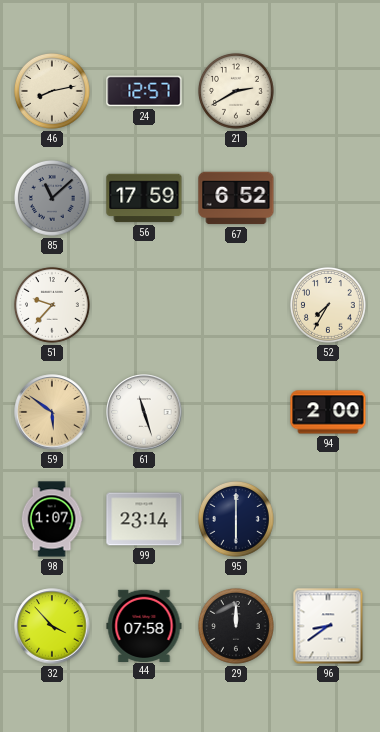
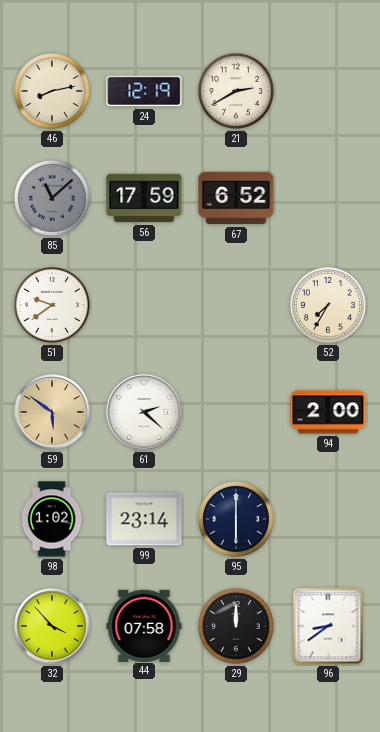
24: 12:57 -> 12:19
51: 9:37 -> 9:39
61: 11:27 -> 2:22
98: 1:07 -> 1:02
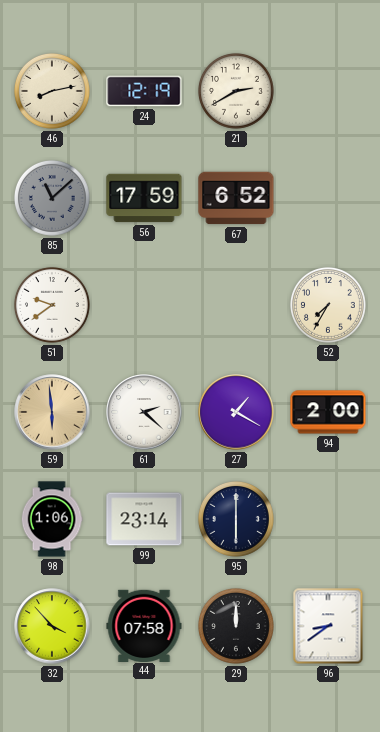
59: 5:51 -> 5:59
27: none -> 1:20
98: 1:02 -> 1:06
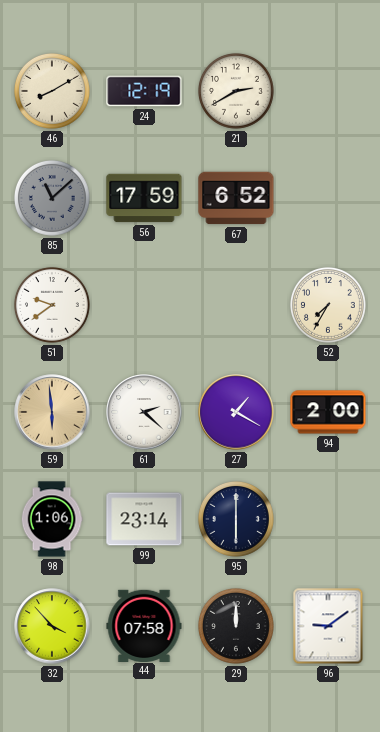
46: 8:13 -> 8:10
96: 8:39 -> 9:09
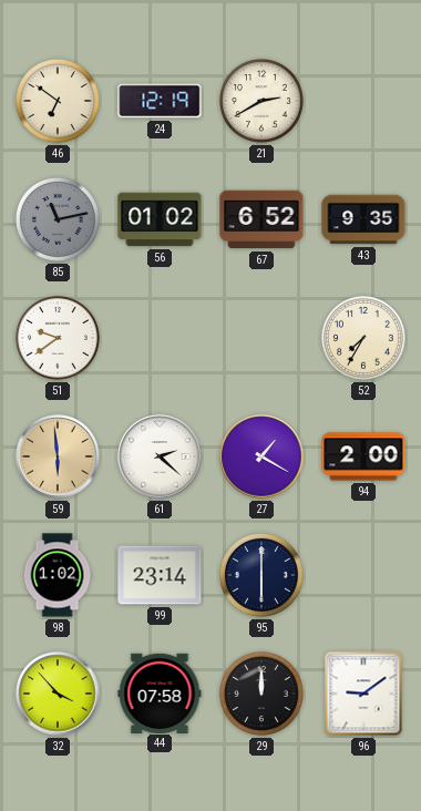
46: 8:10 -> 6:51
85: 11:08 -> 11:13
56: 17:59 -> 01:02
43: none -> 9:35
98: 1:06 -> 1:02
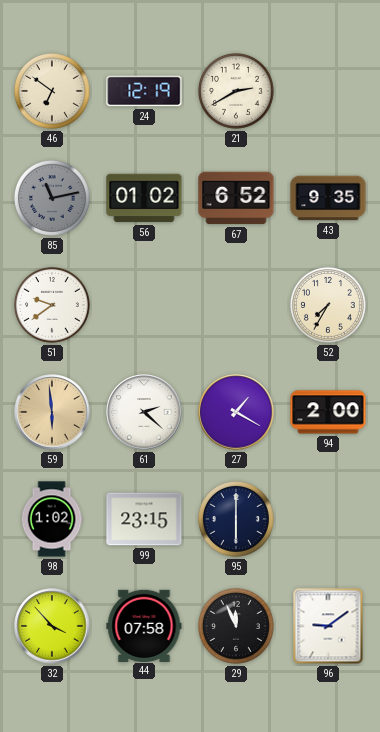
99: 23:14 -> 23:15
29: 12:00 -> 11:56
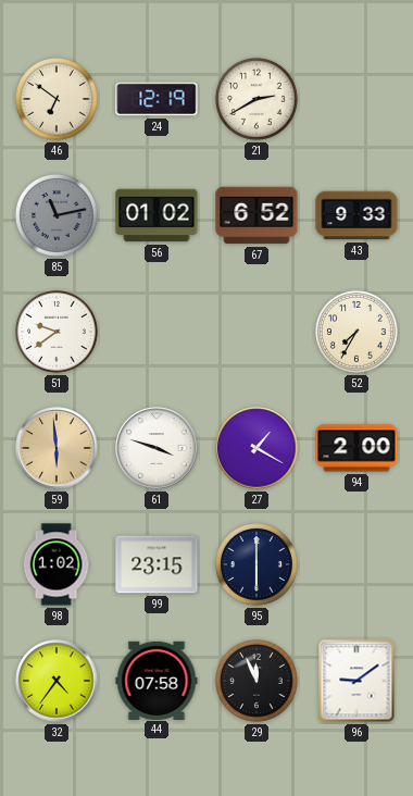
43: 9:35 -> 9:33
61: 2:22 -> 3:48
32: 3:53 -> 4:36
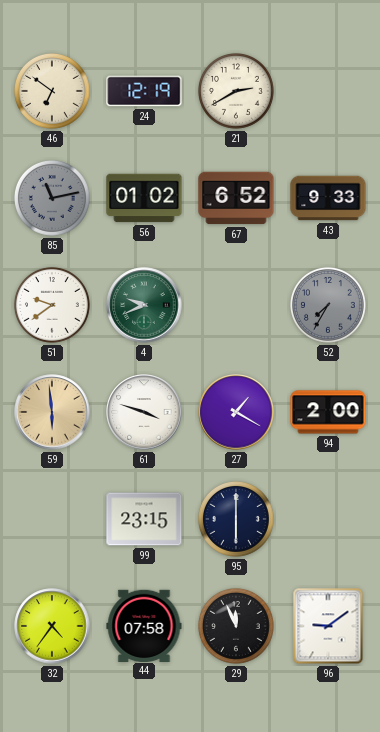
4: none -> 9:41
52 dial: cream -> grey
98: 1:02 -> none
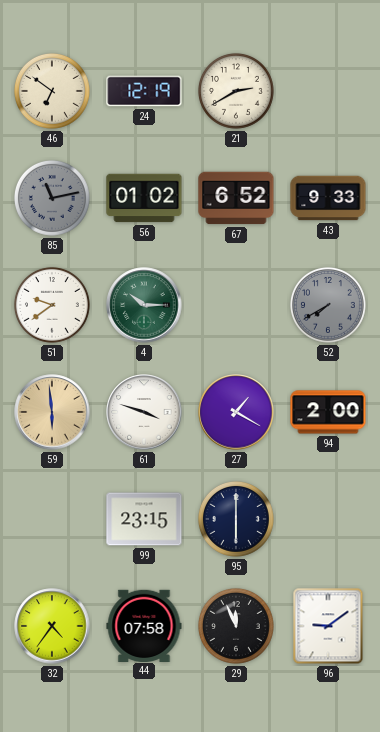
4: 9:41 -> 10:15
52: 7:35 -> 7:40
